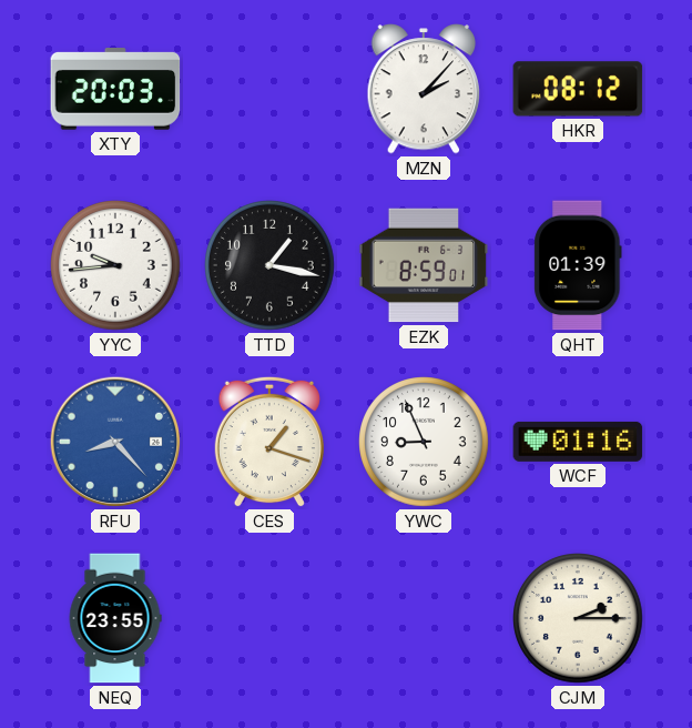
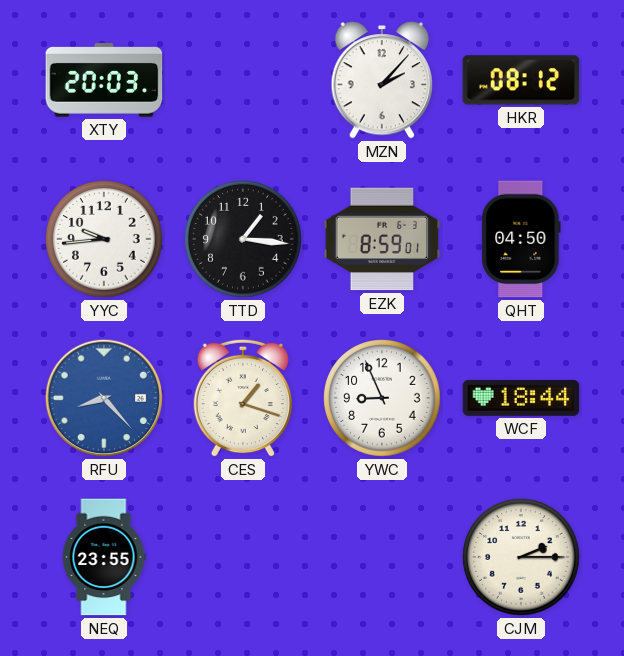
TTD: 1:17 -> 1:16
QHT: 01:39 -> 04:50
WCF: 01:16 -> 18:44
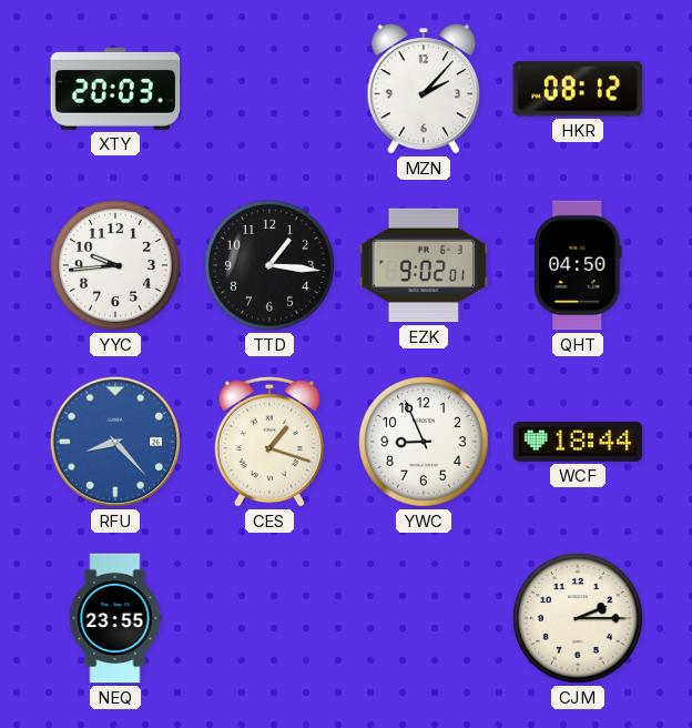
EZK: 8:59 -> 9:02
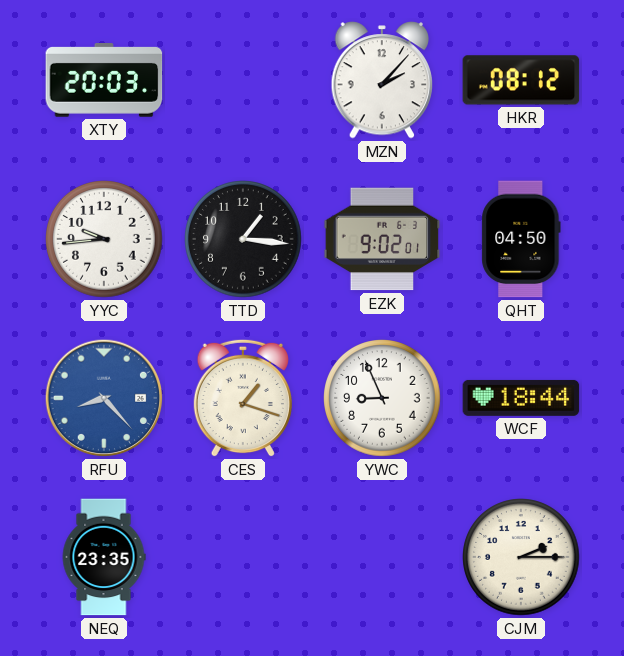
NEQ: 23:55 -> 23:35
